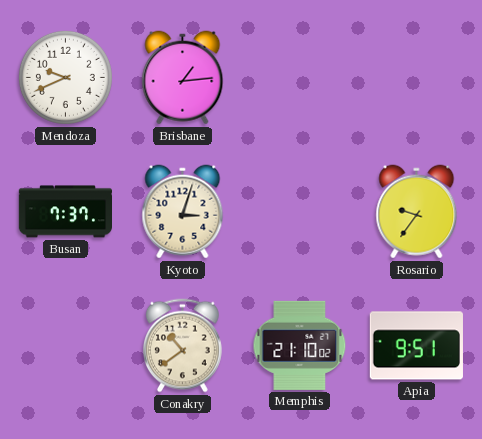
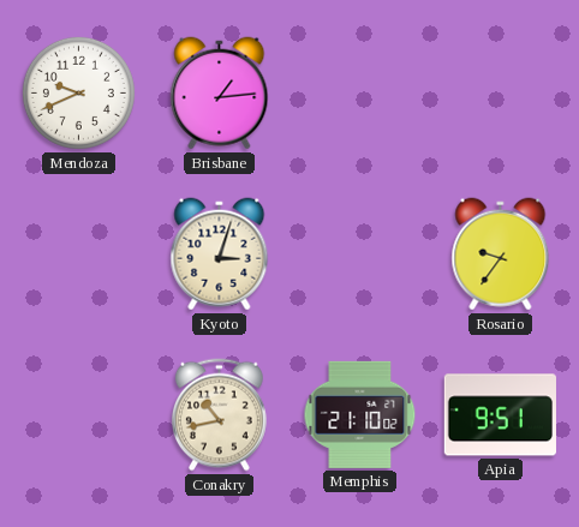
Busan: 7:37 -> none
Conakry: 10:39 -> 10:43
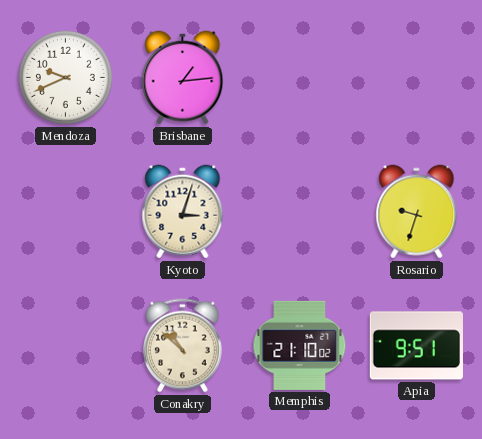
Rosario: 9:36 -> 9:33
Conakry: 10:43 -> 10:52
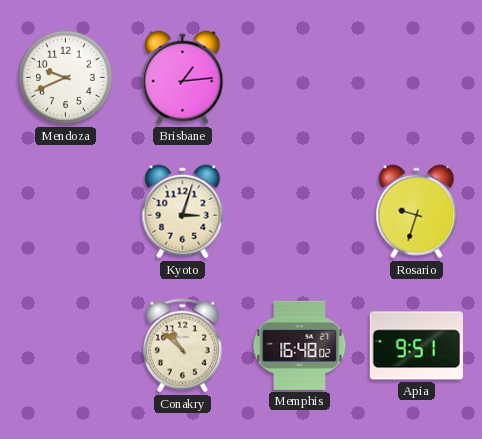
Memphis: 21:10 -> 16:48
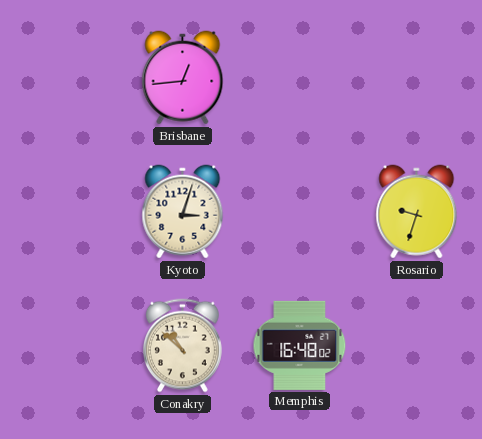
Mendoza: 9:41 -> none
Brisbane: 1:14 -> 12:44
Apia: 9:51 -> none
